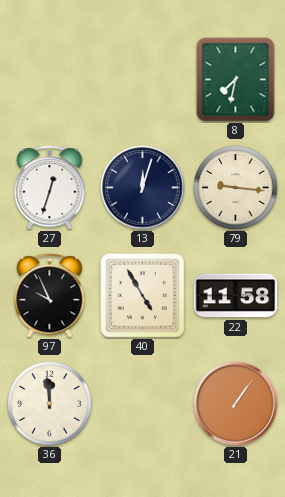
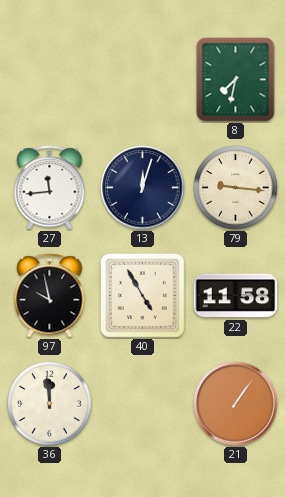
27: 12:33 -> 11:44
97: 9:56 -> 9:58
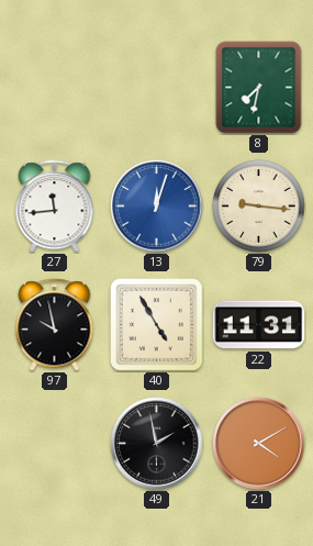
13 dial: navy -> blue
22: 11:58 -> 11:31
36: 11:59 -> none
49: none -> 1:58
21: 1:06 -> 4:10
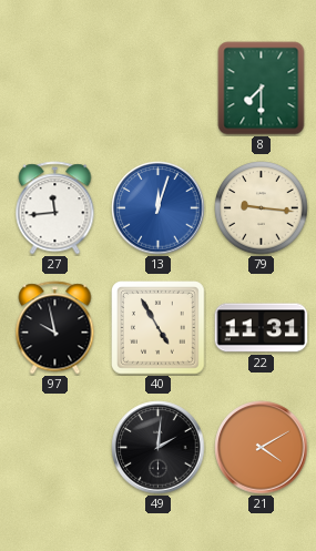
8: 7:32 -> 7:30
49: 1:58 -> 2:01
